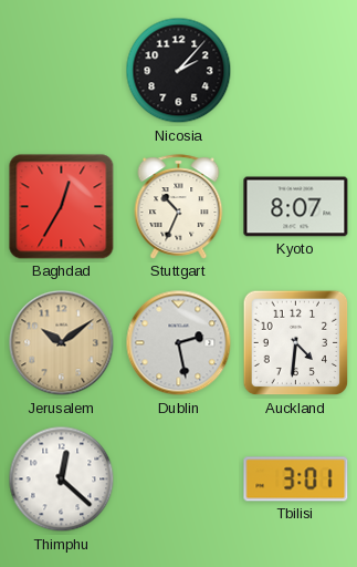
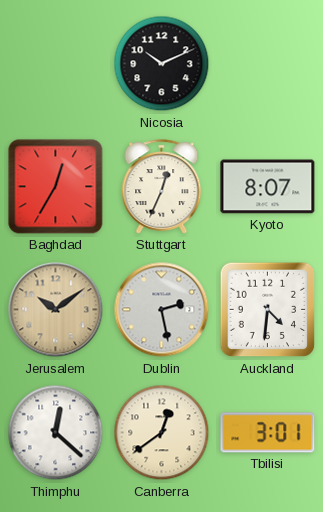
Nicosia: 2:07 -> 10:11
Stuttgart: 10:34 -> 12:34
Canberra: none -> 12:39
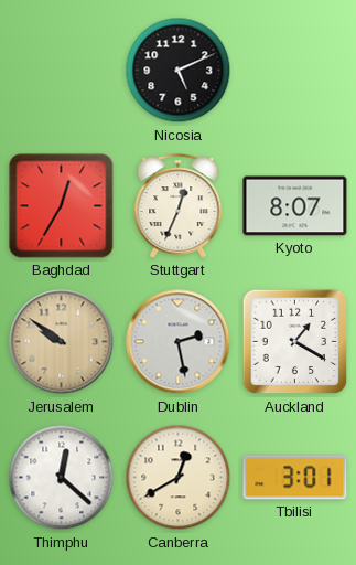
Nicosia: 10:11 -> 5:11
Jerusalem: 10:09 -> 9:51
Auckland: 4:31 -> 1:20
Canberra: 12:39 -> 12:40
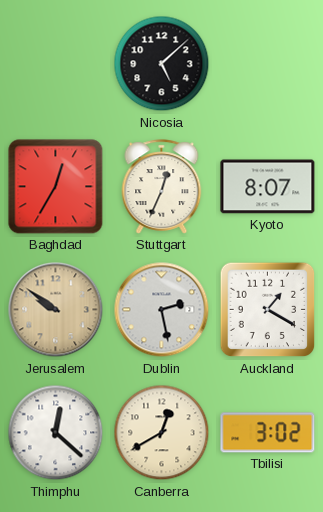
Nicosia: 5:11 -> 5:08
Tbilisi: 3:01 -> 3:02
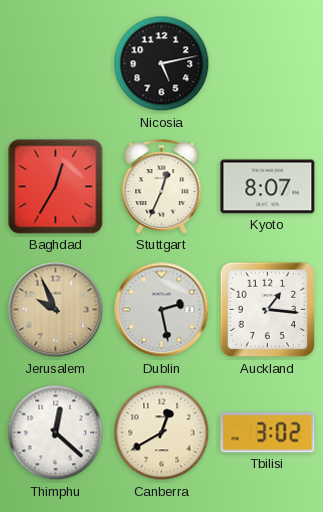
Nicosia: 5:08 -> 5:13
Jerusalem: 9:51 -> 9:56
Auckland: 1:20 -> 1:16
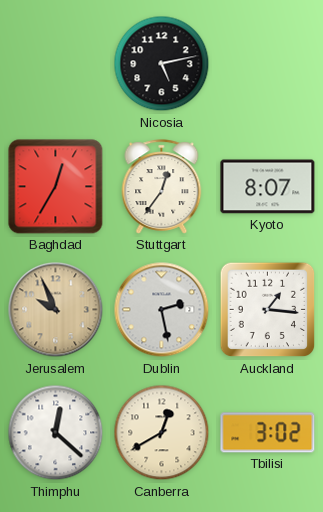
Stuttgart: 12:34 -> 12:36
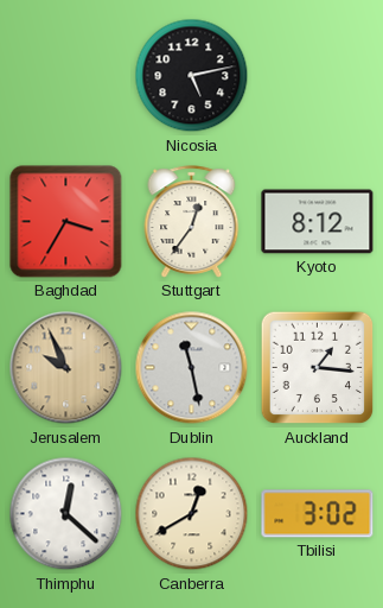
Baghdad: 12:35 -> 3:35
Kyoto: 8:07 -> 8:12
Dublin: 2:28 -> 11:28
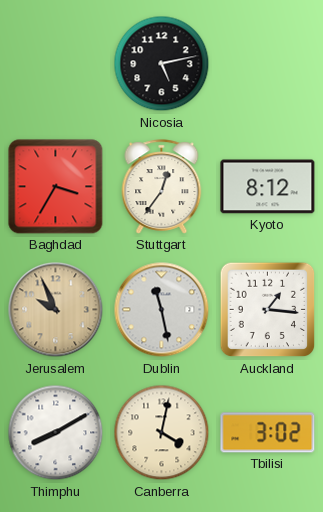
Thimphu: 12:22 -> 8:10
Canberra: 12:40 -> 4:02
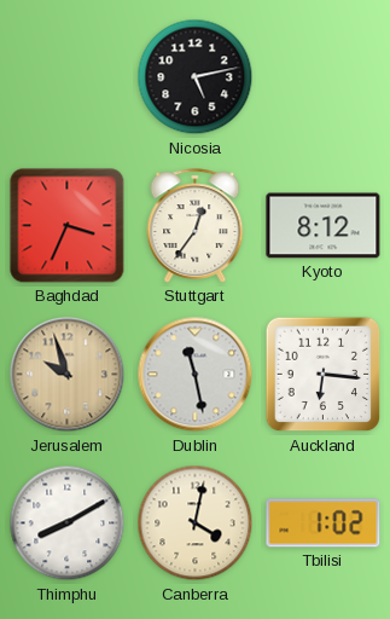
Baghdad: 3:35 -> 3:34
Jerusalem: 9:56 -> 9:57
Auckland: 1:16 -> 6:16
Tbilisi: 3:02 -> 1:02
